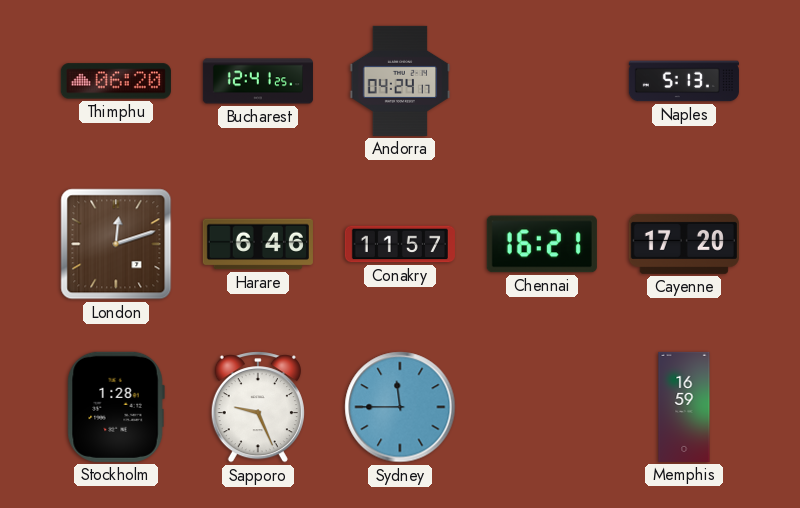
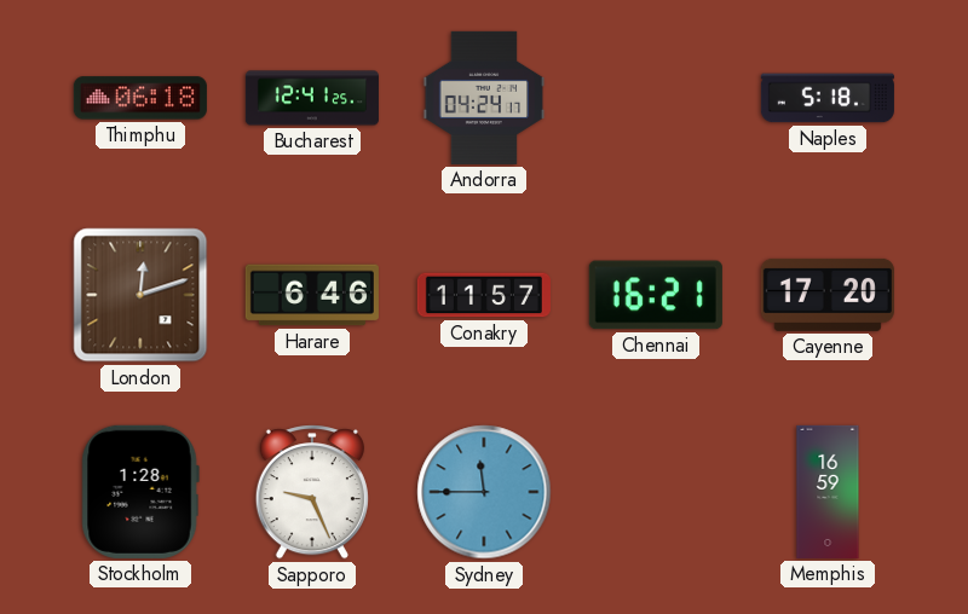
Thimphu: 06:20 -> 06:18
Naples: 5:13 -> 5:18
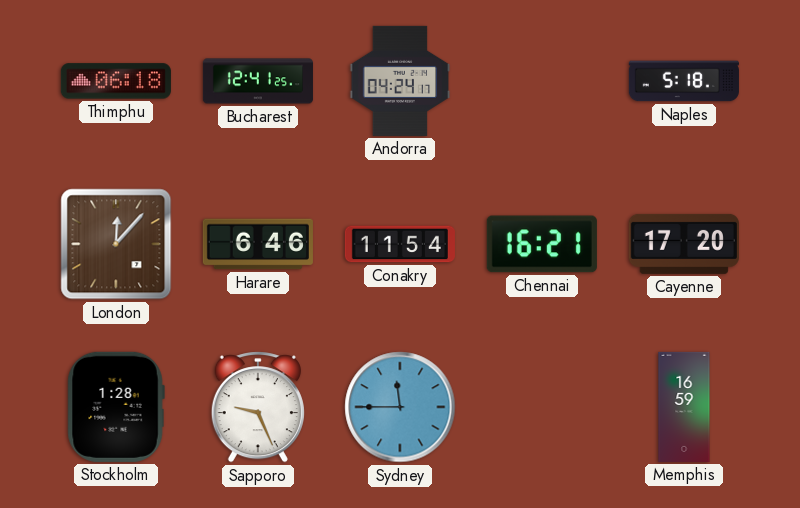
London: 12:12 -> 12:07
Conakry: 11:57 -> 11:54
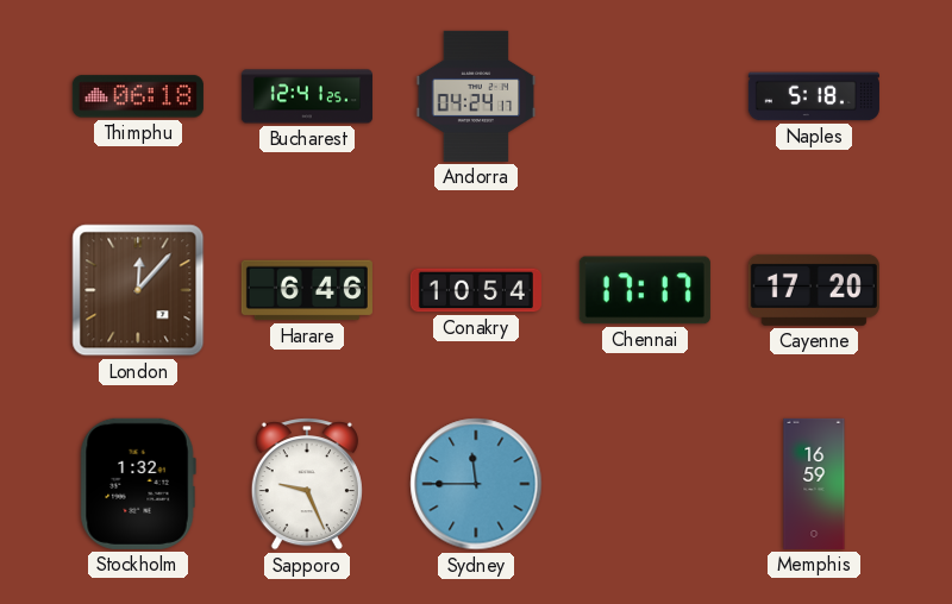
Conakry: 11:54 -> 10:54
Chennai: 16:21 -> 17:17
Stockholm: 1:28 -> 1:32
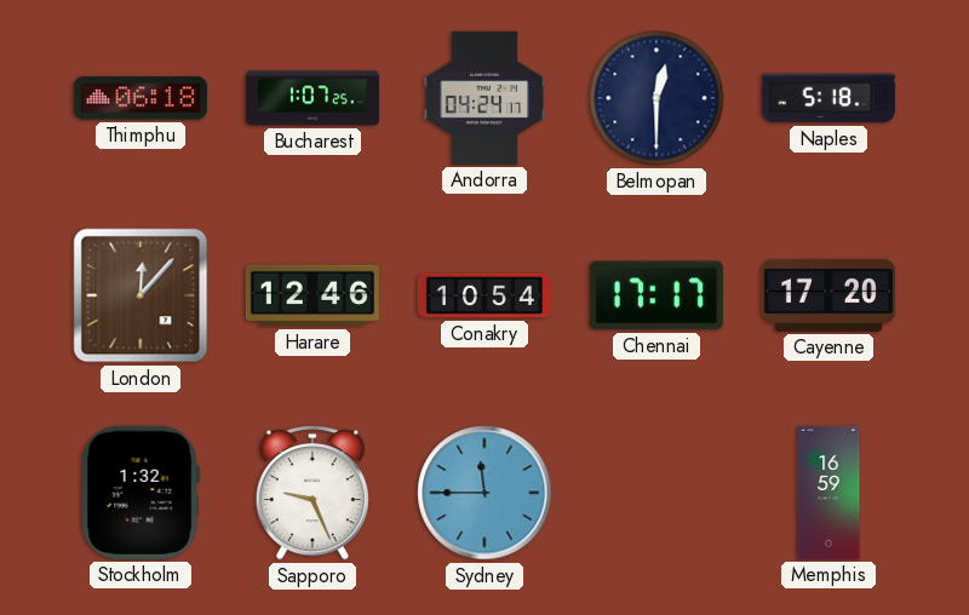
Bucharest: 12:41 -> 1:07
Belmopan: none -> 12:30
Harare: 6:46 -> 12:46
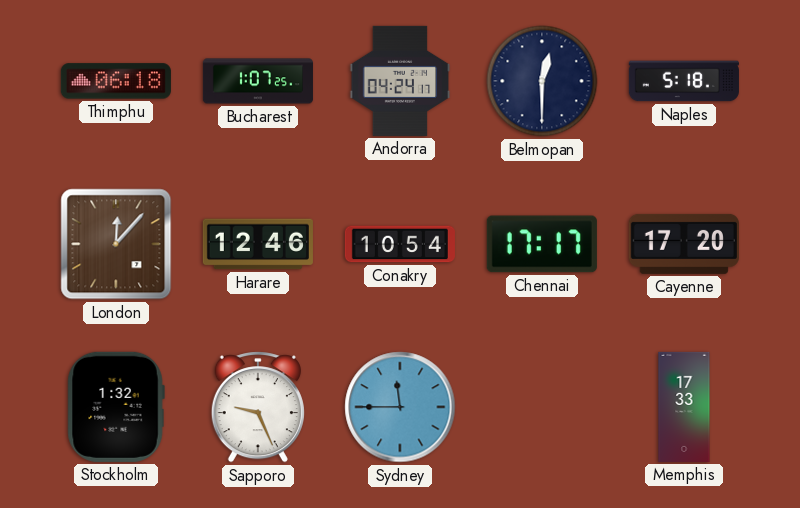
Memphis: 16:59 -> 17:33
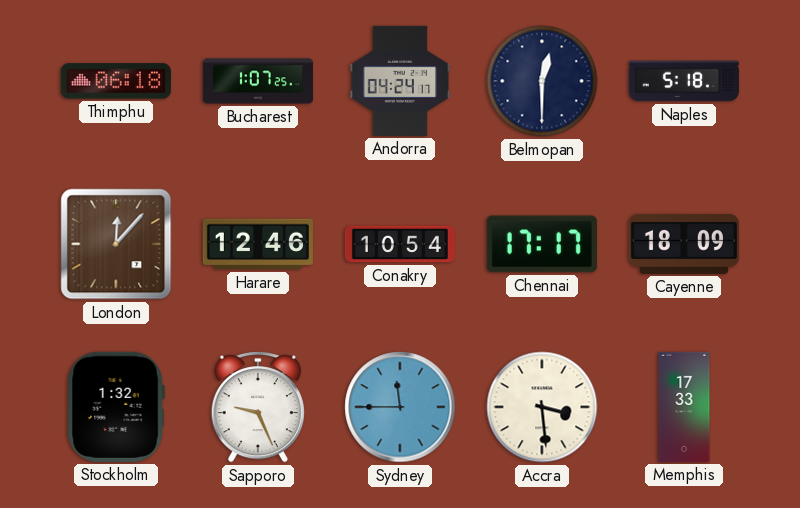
Cayenne: 17:20 -> 18:09
Accra: none -> 3:29
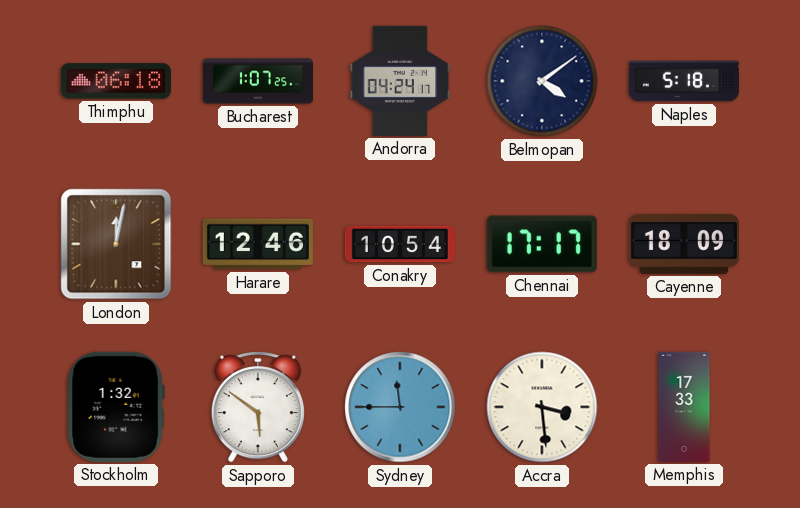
Belmopan: 12:30 -> 4:09
London: 12:07 -> 12:02
Sapporo: 9:26 -> 5:51
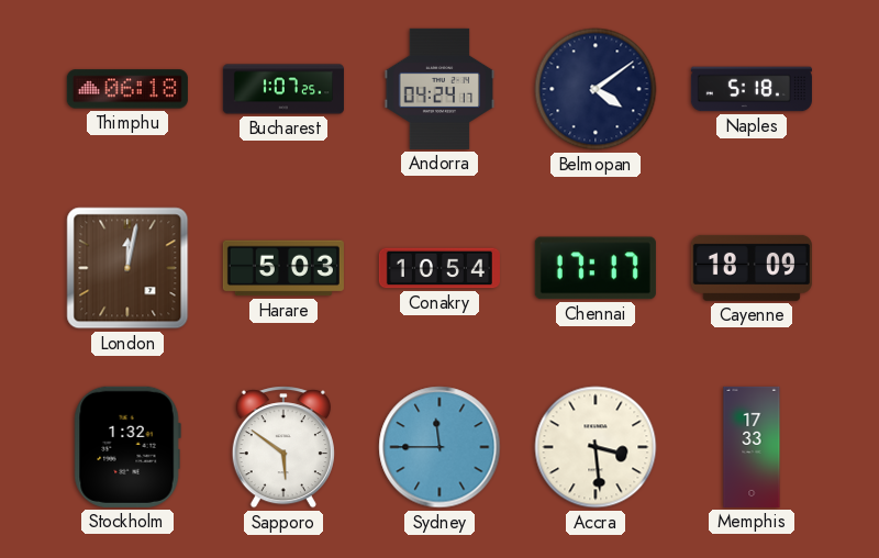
Harare: 12:46 -> 5:03
